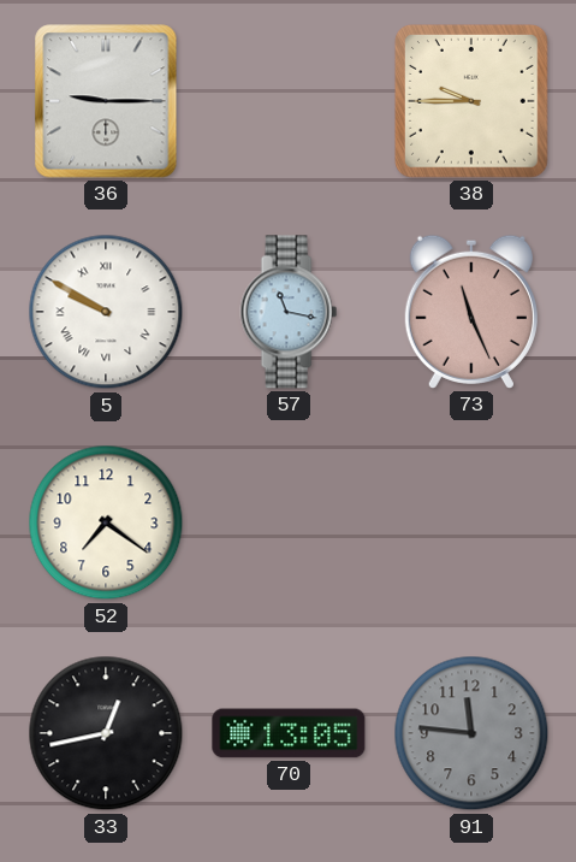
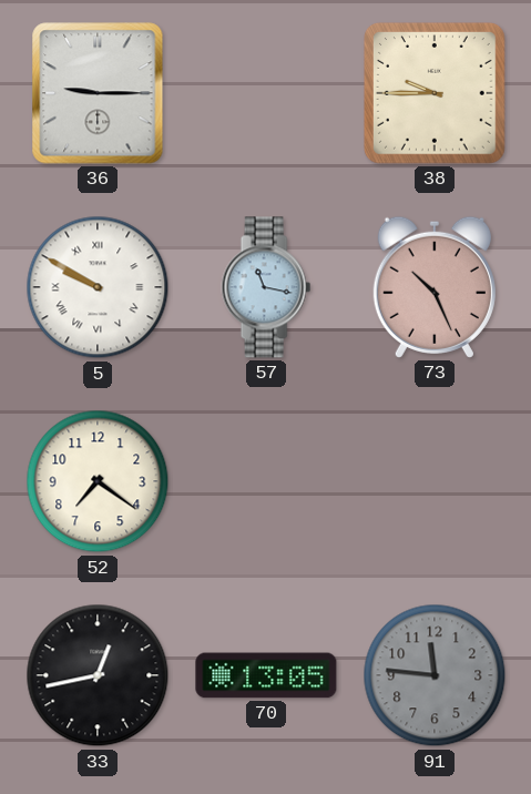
73: 11:26 -> 10:26
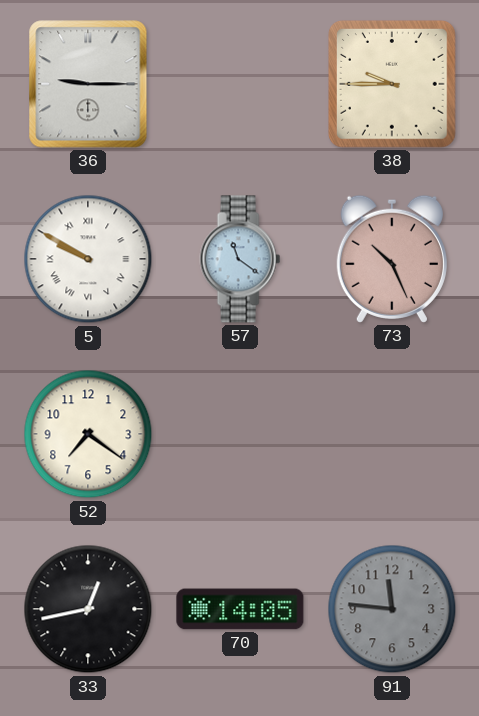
57: 11:17 -> 11:21
70: 13:05 -> 14:05
